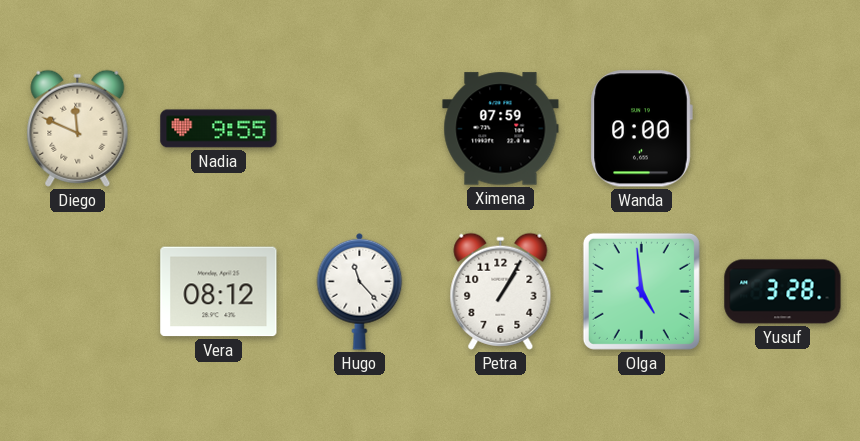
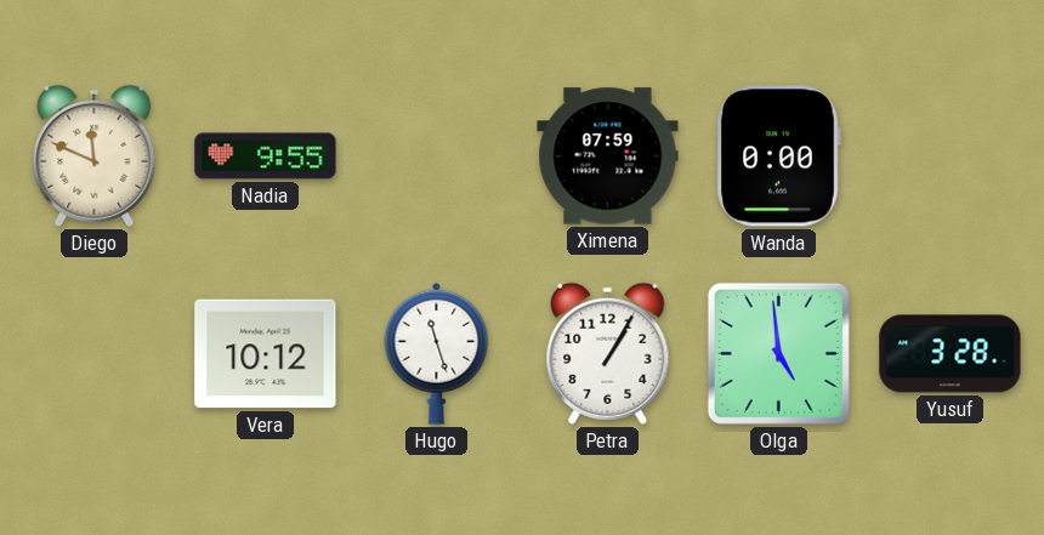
Vera: 08:12 -> 10:12
Hugo: 11:23 -> 11:27
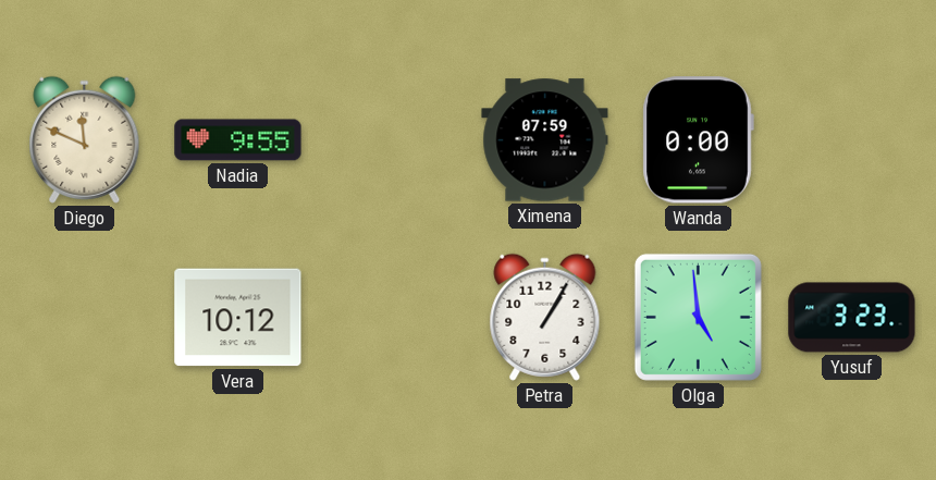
Hugo: 11:27 -> none
Yusuf: 3:28 -> 3:23
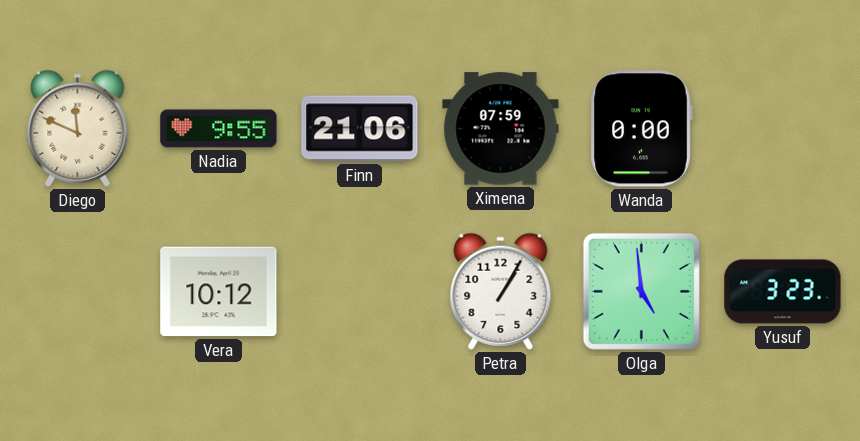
Finn: none -> 21:06
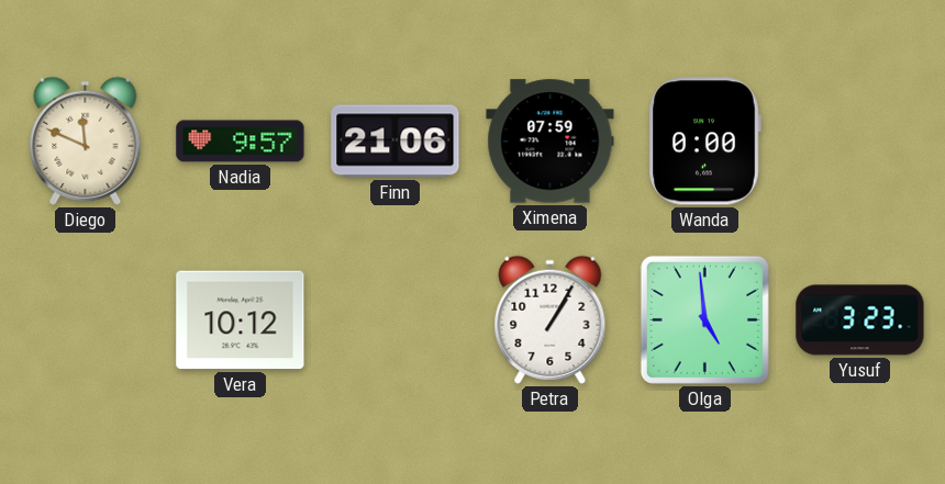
Nadia: 9:55 -> 9:57
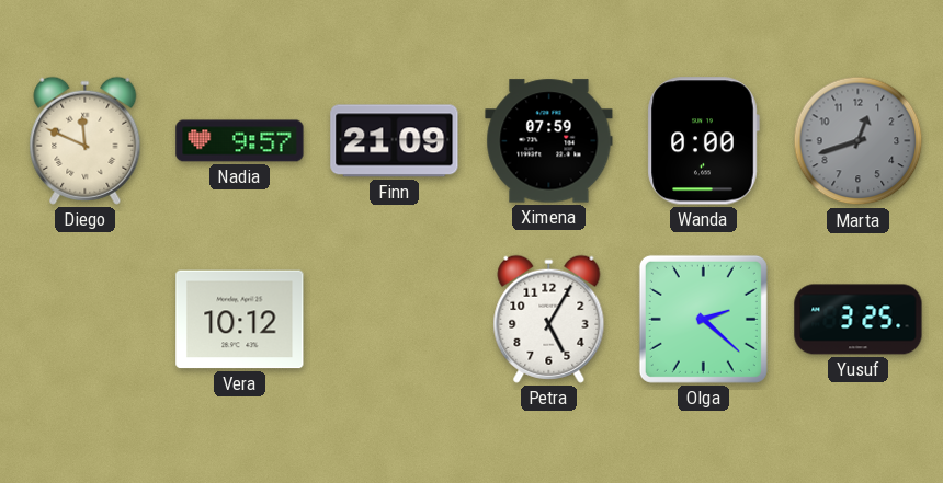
Finn: 21:06 -> 21:09
Marta: none -> 12:42
Petra: 1:05 -> 5:05
Olga: 4:59 -> 2:22
Yusuf: 3:23 -> 3:25
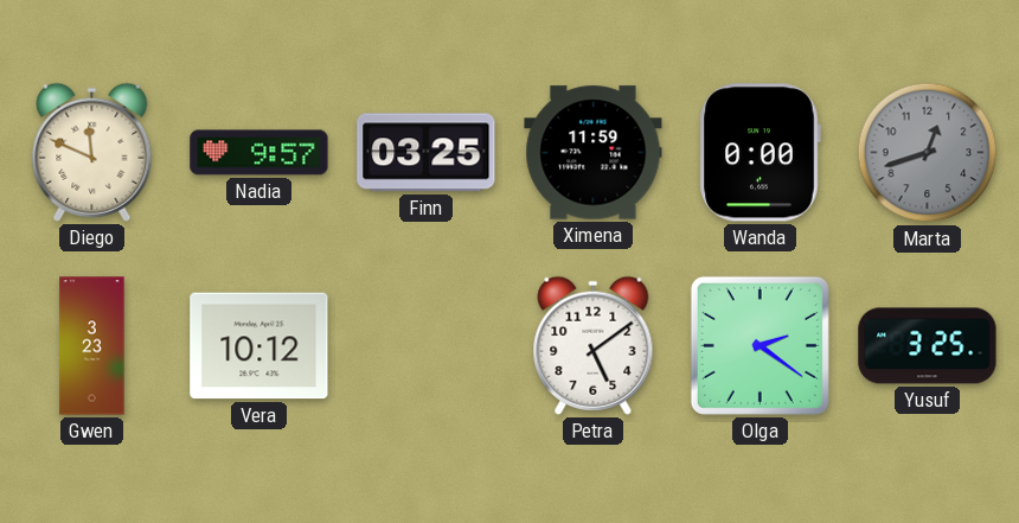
Finn: 21:09 -> 03:25
Ximena: 07:59 -> 11:59
Gwen: none -> 3:23
Petra: 5:05 -> 5:09
Olga: 2:22 -> 2:21
